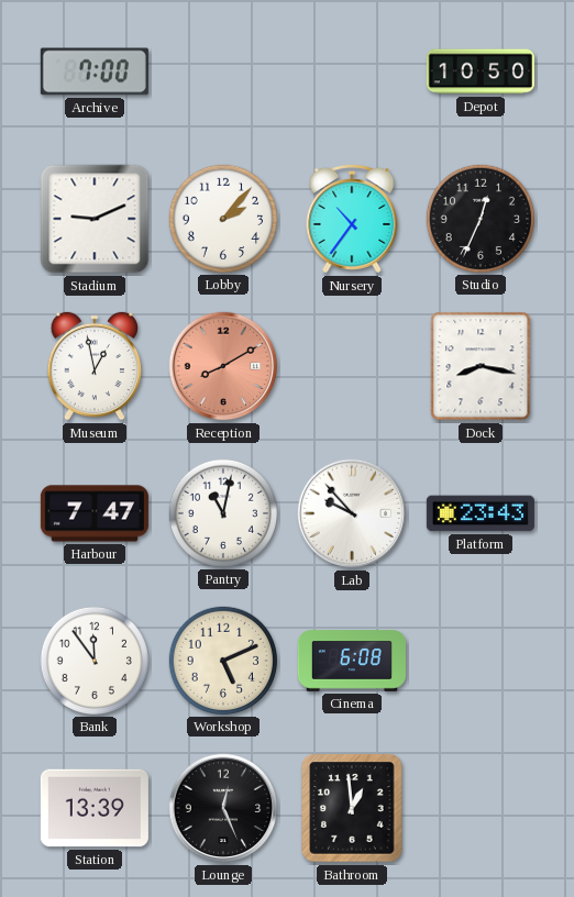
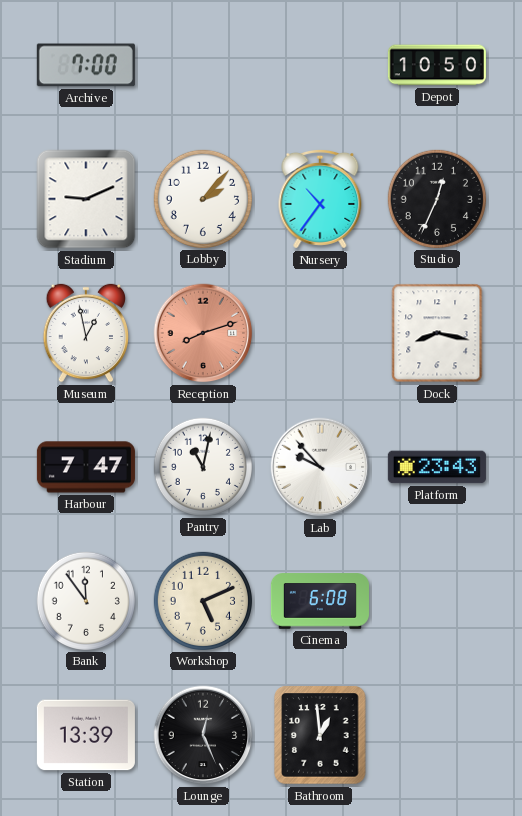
Reception: 8:10 -> 8:12
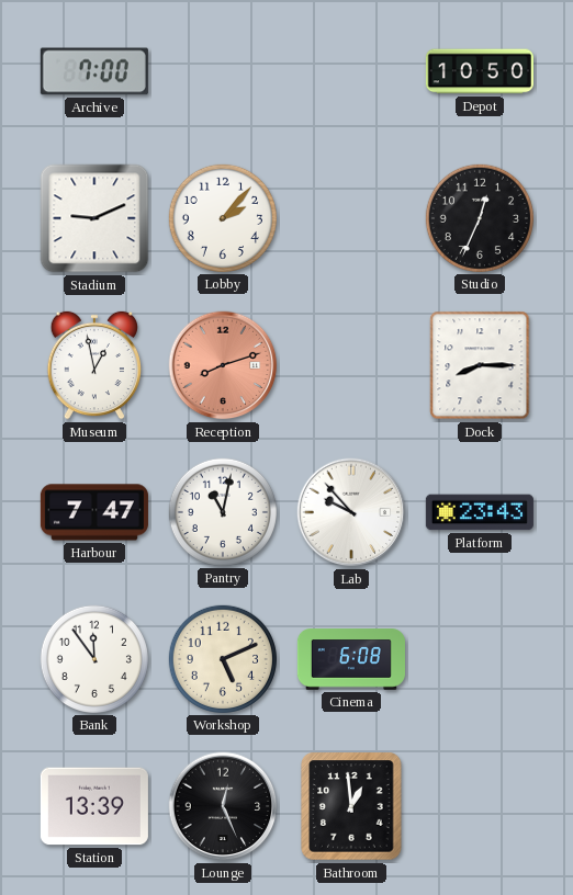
Nursery: 10:36 -> none
Dock: 8:17 -> 8:15
